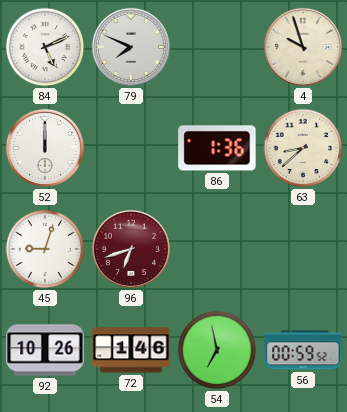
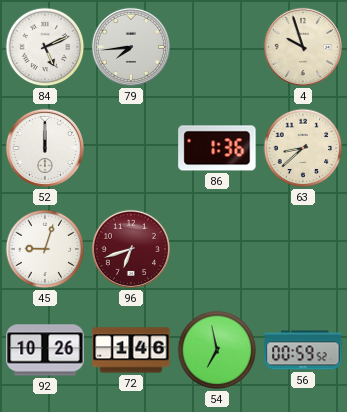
79: 7:49 -> 7:44
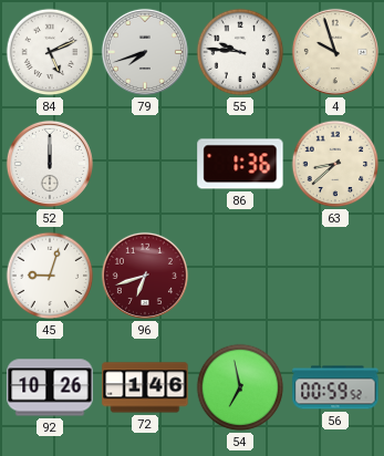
79: 7:44 -> 7:42
55: none -> 9:46
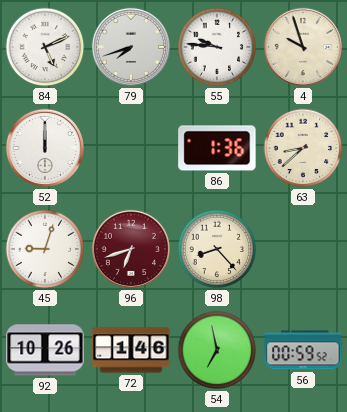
98: none -> 8:23
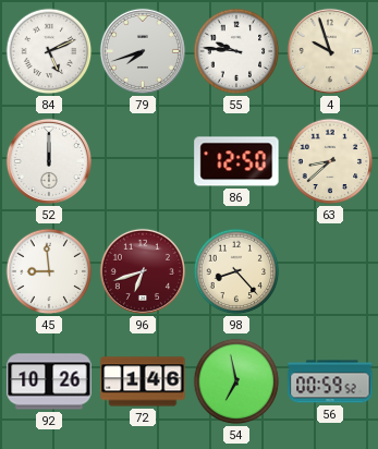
86: 1:36 -> 12:50
45: 9:03 -> 8:59
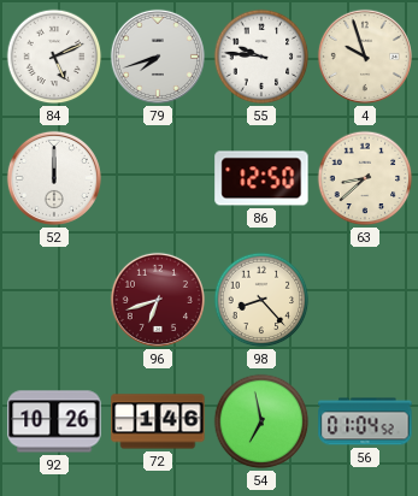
45: 8:59 -> none
56: 00:59 -> 01:04
